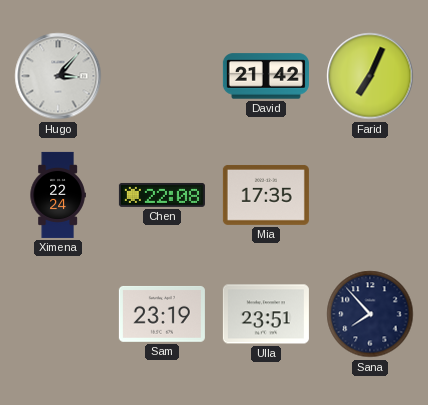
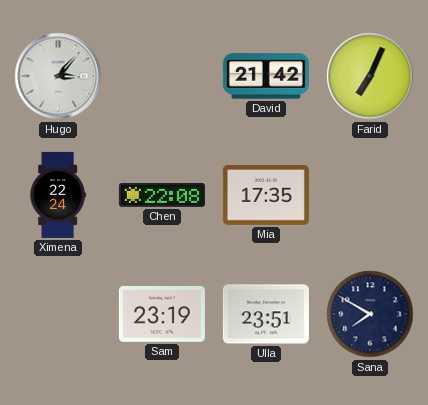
Sana: 7:53 -> 7:50
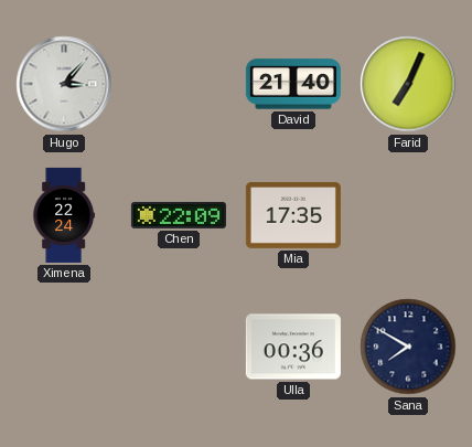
David: 21:42 -> 21:40
Chen: 22:08 -> 22:09
Sam: 23:19 -> none
Ulla: 23:51 -> 00:36
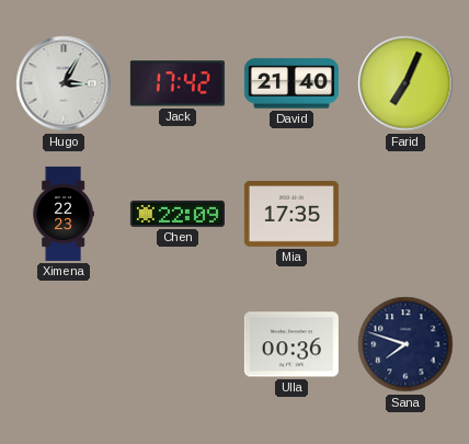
Hugo: 3:07 -> 3:05
Jack: none -> 17:42
Ximena: 22:24 -> 22:23
Sana: 7:50 -> 7:48
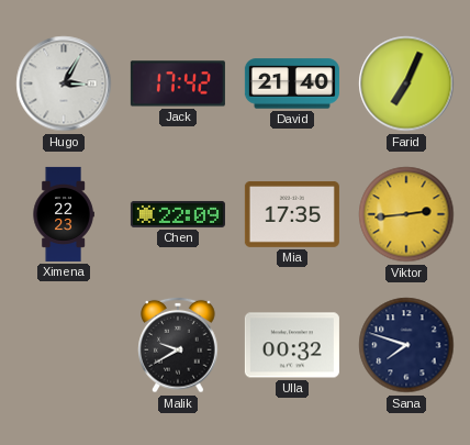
Viktor: none -> 2:44
Malik: none -> 9:40
Ulla: 00:36 -> 00:32
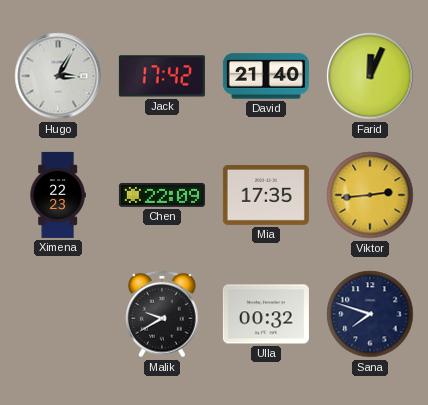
Farid: 7:04 -> 12:04
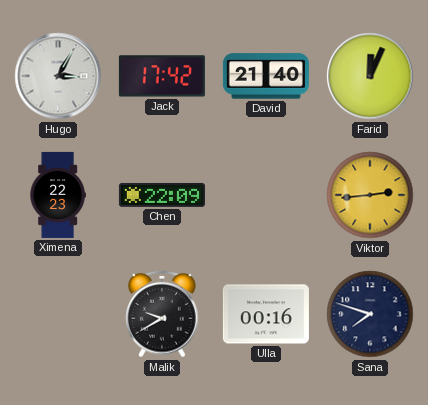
Mia: 17:35 -> none
Ulla: 00:32 -> 00:16
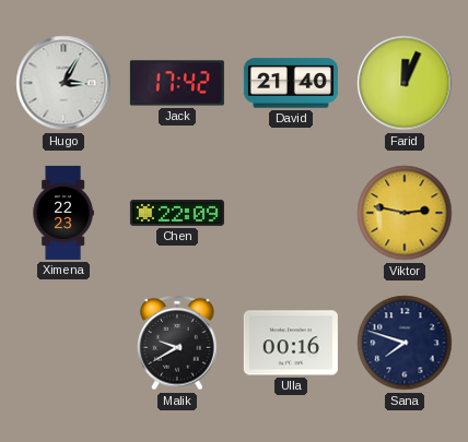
Viktor: 2:44 -> 2:47
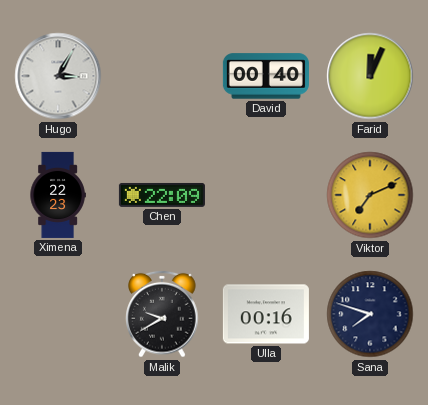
Jack: 17:42 -> none
David: 21:40 -> 00:40
Viktor: 2:47 -> 7:11
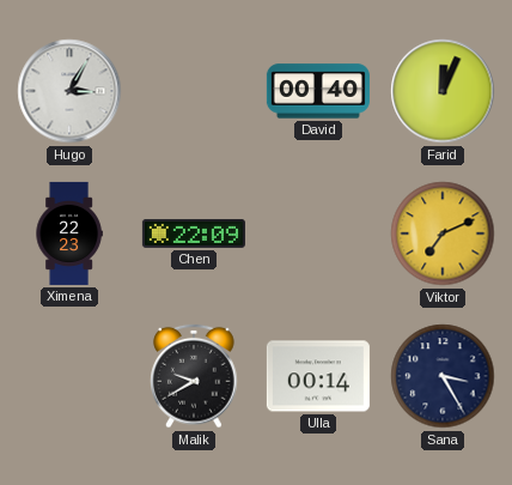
Ulla: 00:16 -> 00:14
Sana: 7:48 -> 3:25
